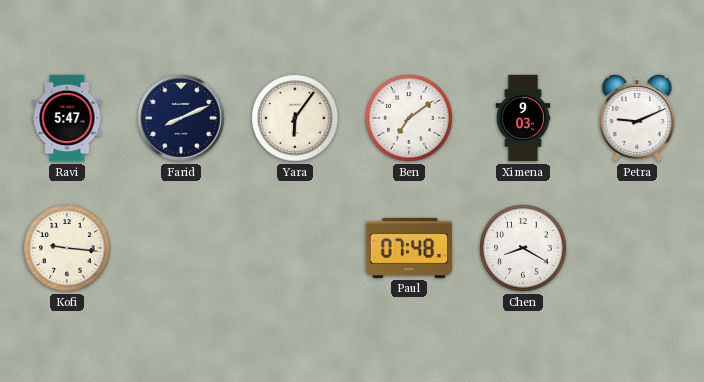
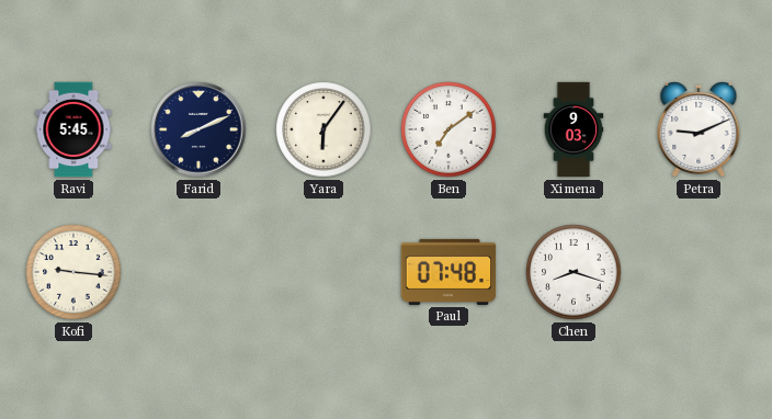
Ravi: 5:47 -> 5:45
Chen: 8:20 -> 8:18
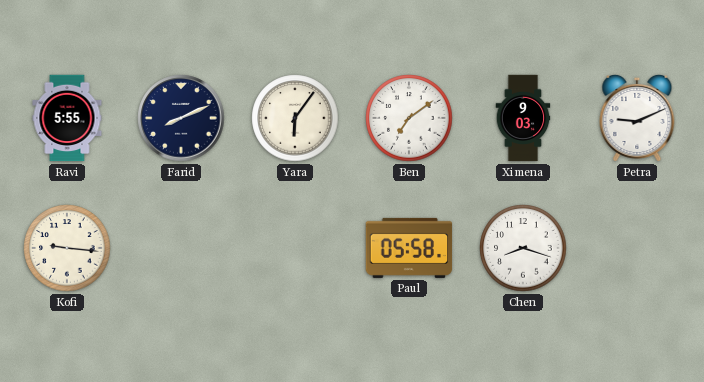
Ravi: 5:45 -> 5:55
Paul: 07:48 -> 05:58
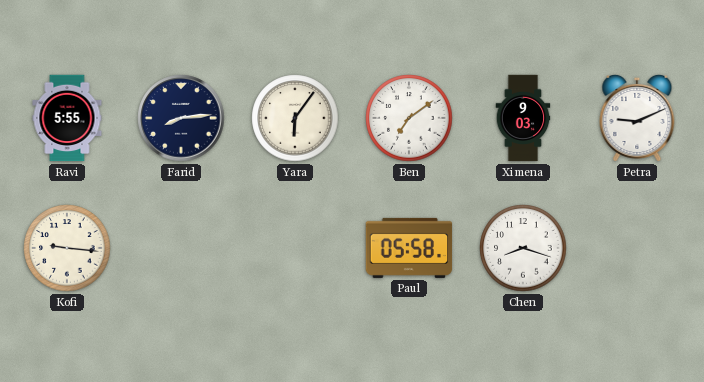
Farid: 8:11 -> 8:14
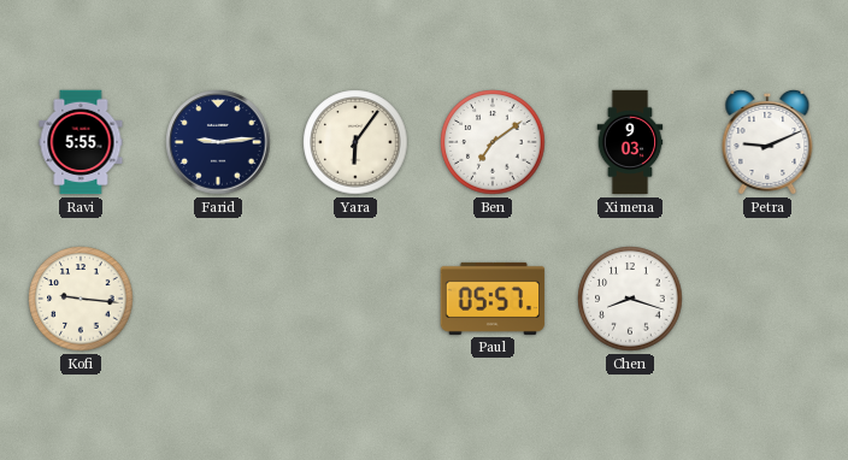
Farid: 8:14 -> 9:14
Paul: 05:58 -> 05:57
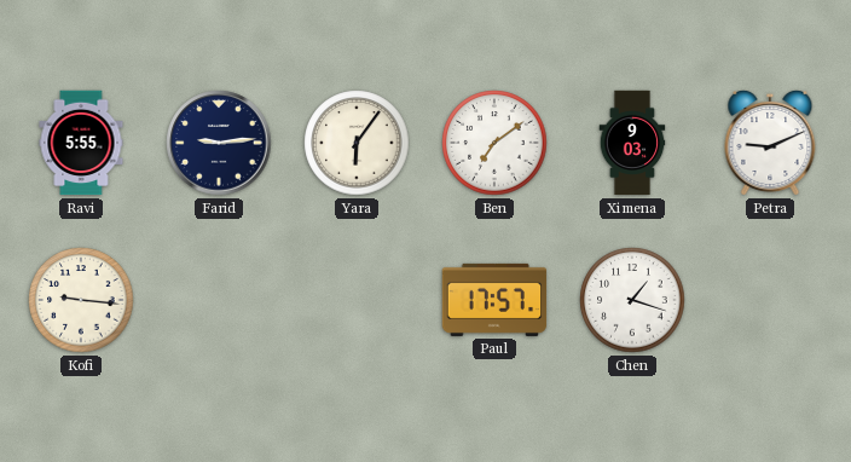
Paul: 05:57 -> 17:57
Chen: 8:18 -> 1:18
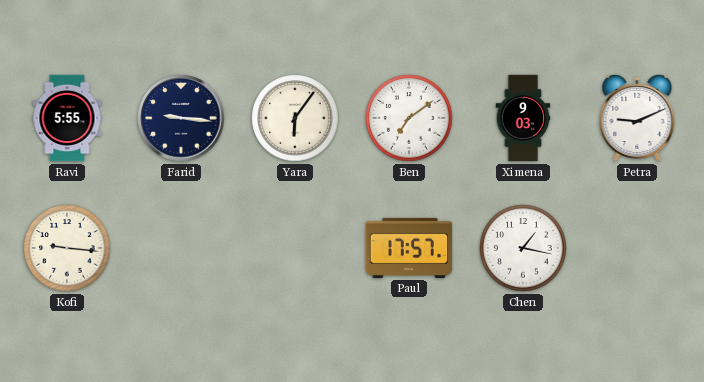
Farid: 9:14 -> 9:16
Chen: 1:18 -> 1:17
